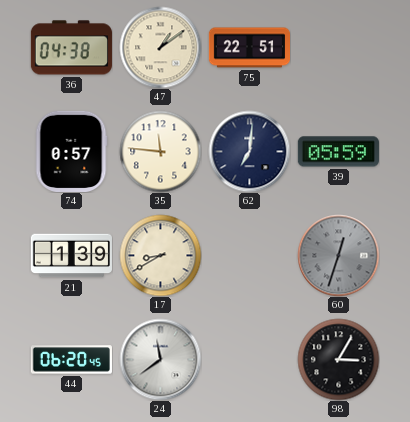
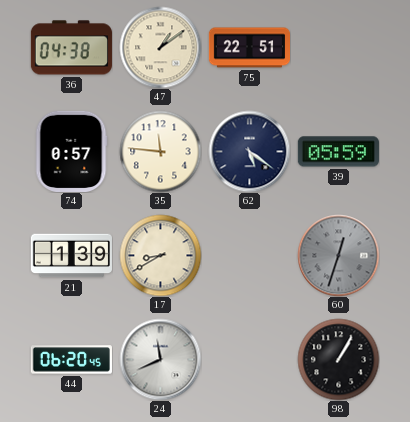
62: 7:01 -> 5:21
24: 11:39 -> 11:41
98: 3:05 -> 1:05
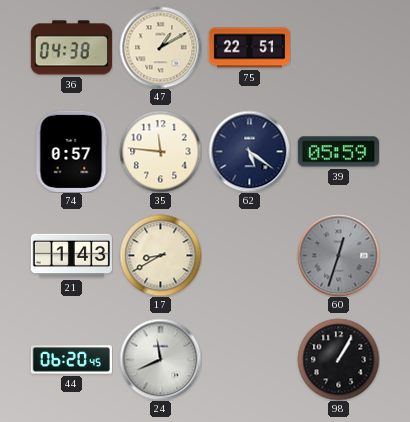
47: 1:09 -> 1:10
21: 1:39 -> 1:43
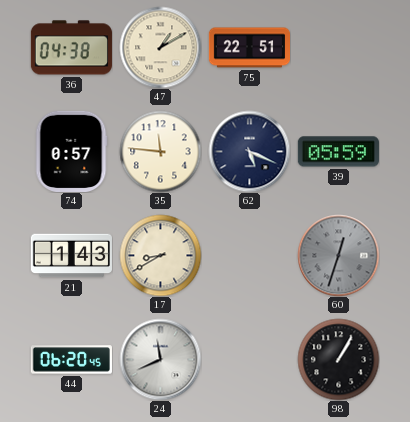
62: 5:21 -> 5:19
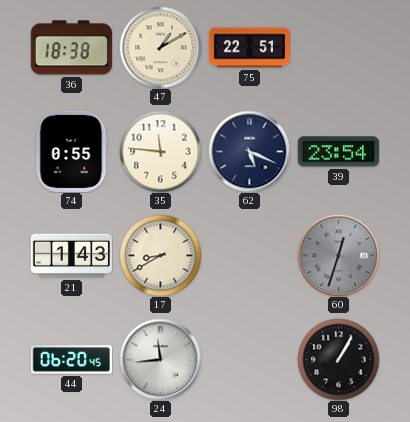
36: 04:38 -> 18:38
74: 0:57 -> 0:55
39: 05:59 -> 23:54
24: 11:41 -> 11:44
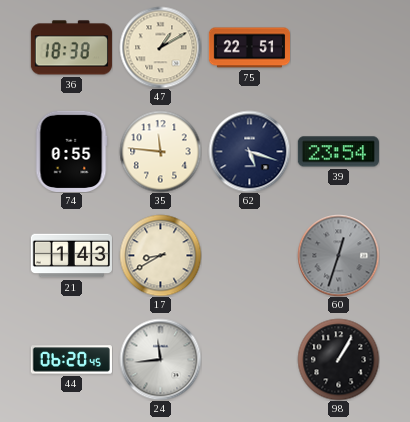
62: 5:19 -> 5:18
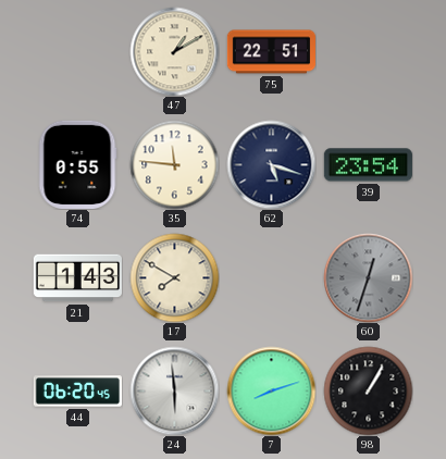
36: 18:38 -> none
17: 8:40 -> 7:50
24: 11:44 -> 5:59
7: none -> 8:12
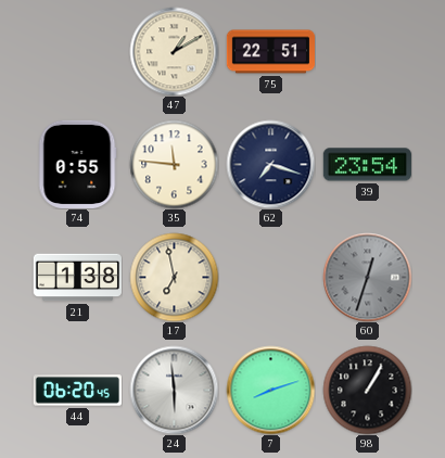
62: 5:18 -> 7:18
21: 1:43 -> 1:38
17: 7:50 -> 6:58
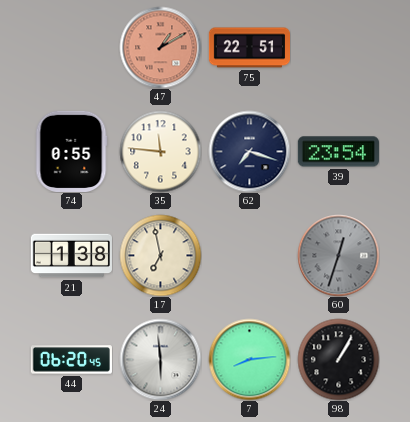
47 dial: cream -> salmon
7: 8:12 -> 8:14
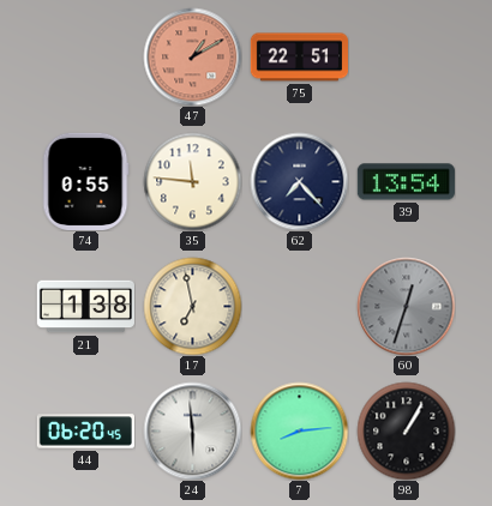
62: 7:18 -> 7:23
39: 23:54 -> 13:54
